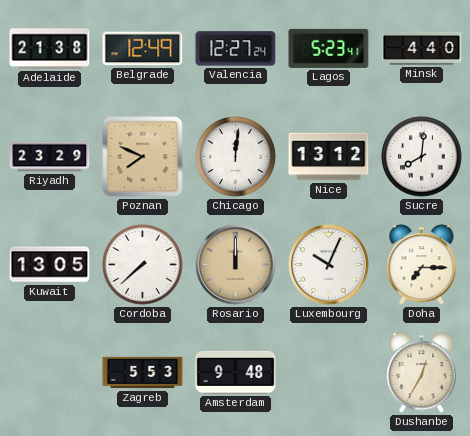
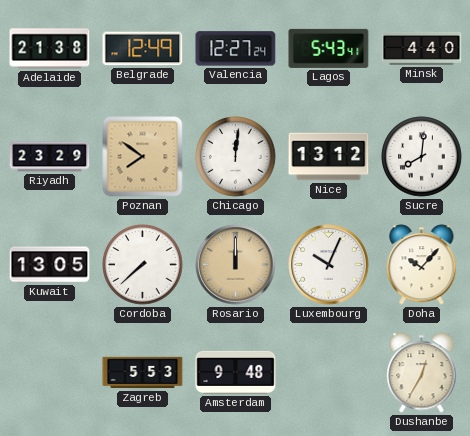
Lagos: 5:23 -> 5:43
Poznan: 7:49 -> 7:51
Doha: 7:15 -> 10:07
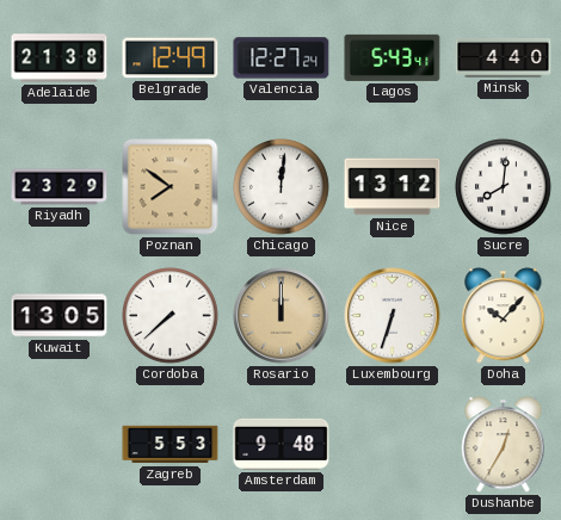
Luxembourg: 10:04 -> 6:33
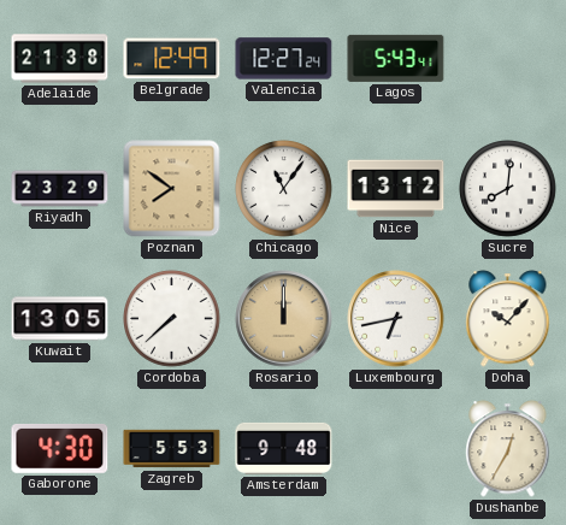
Minsk: 4:40 -> none
Chicago: 12:01 -> 11:06
Luxembourg: 6:33 -> 6:43
Gaborone: none -> 4:30
